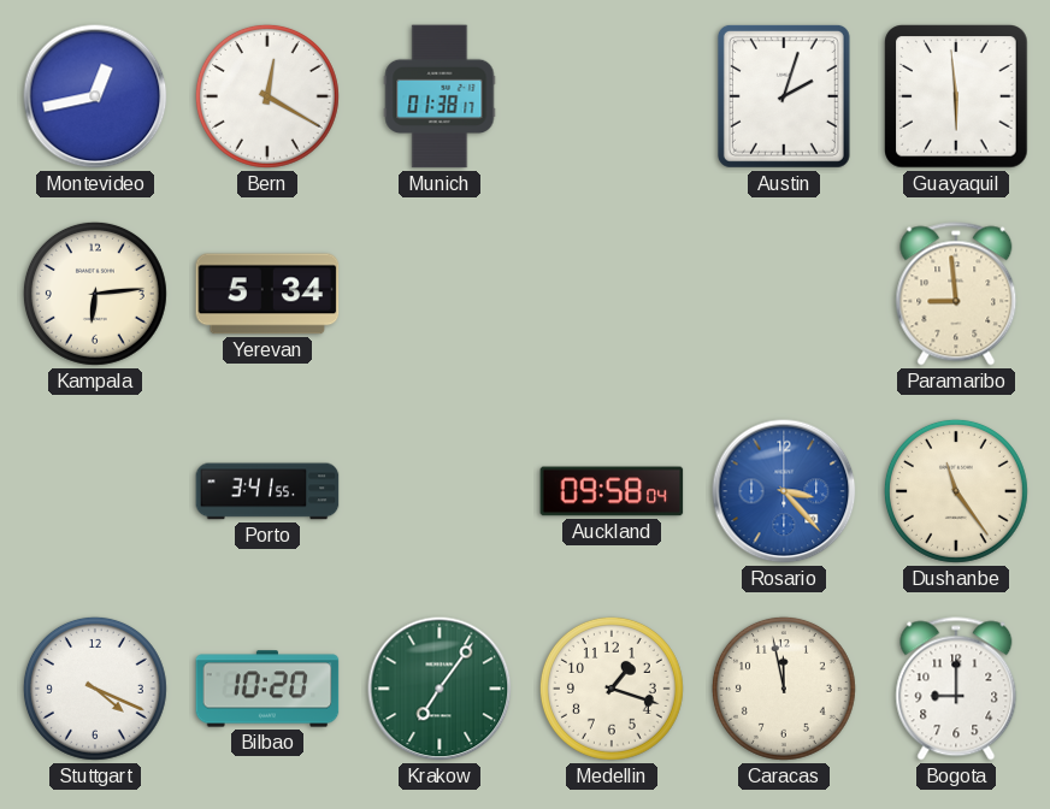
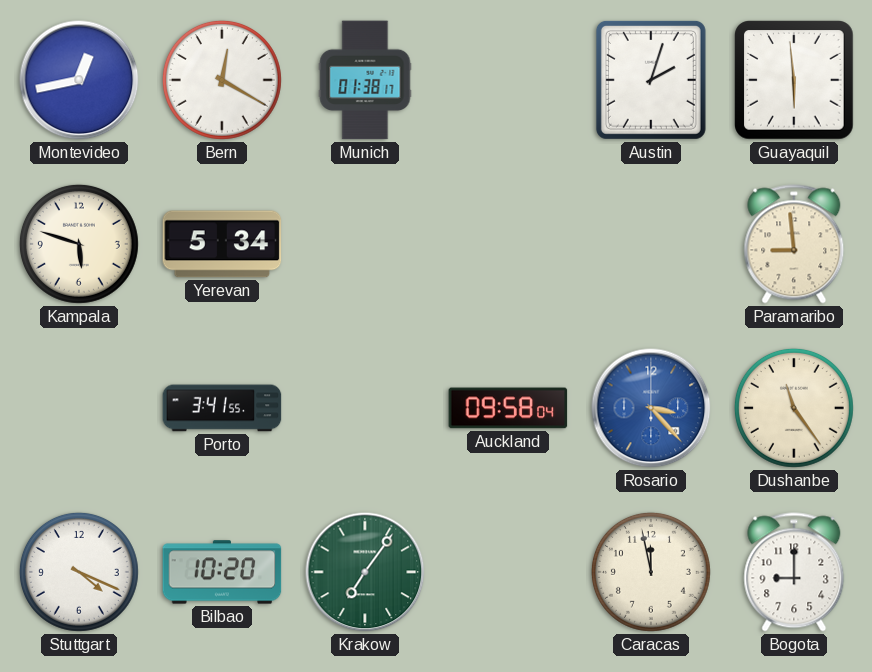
Kampala: 6:14 -> 5:48
Medellin: 1:18 -> none
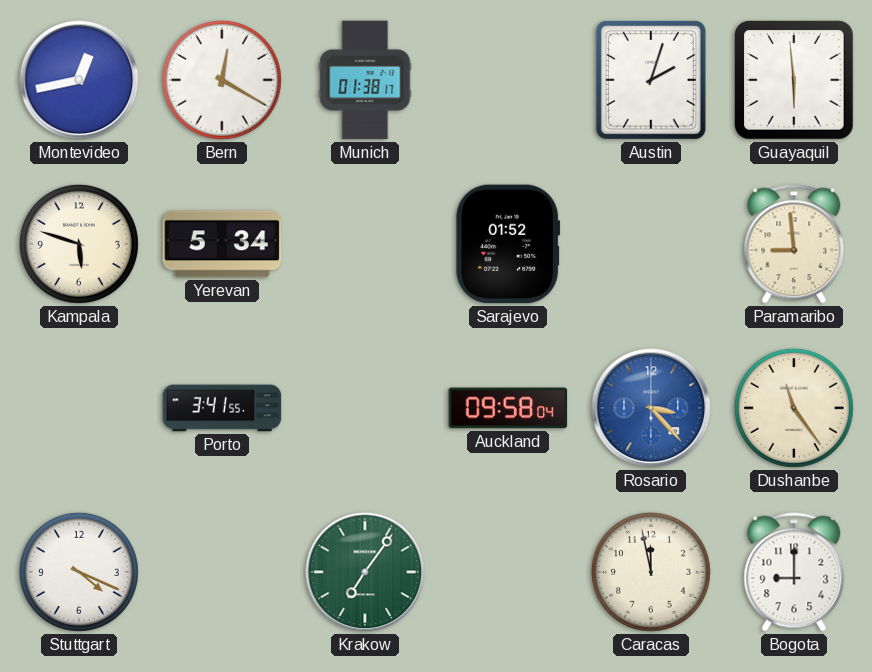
Sarajevo: none -> 01:52
Bilbao: 10:20 -> none
